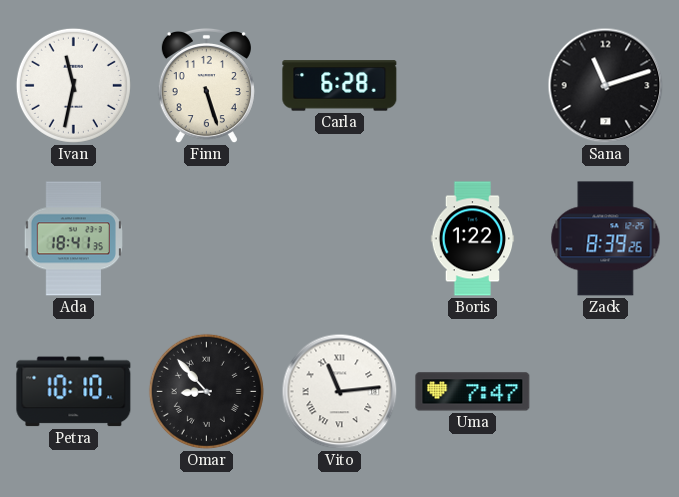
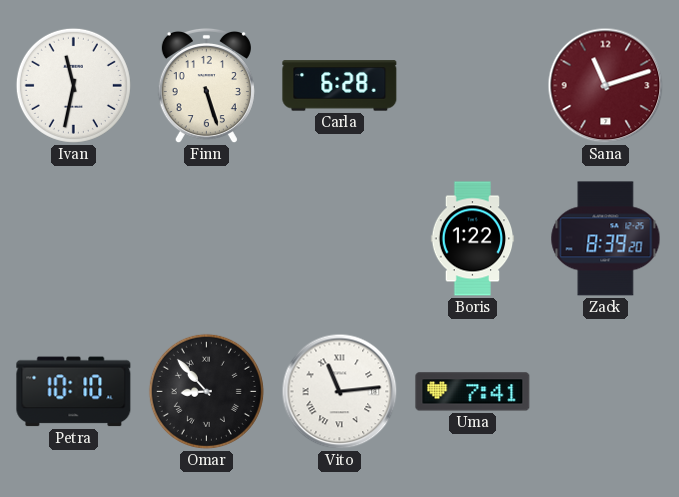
Sana dial: black -> burgundy
Ada: 18:41 -> none
Zack: 8:39:26 -> 8:39:20
Uma: 7:47 -> 7:41
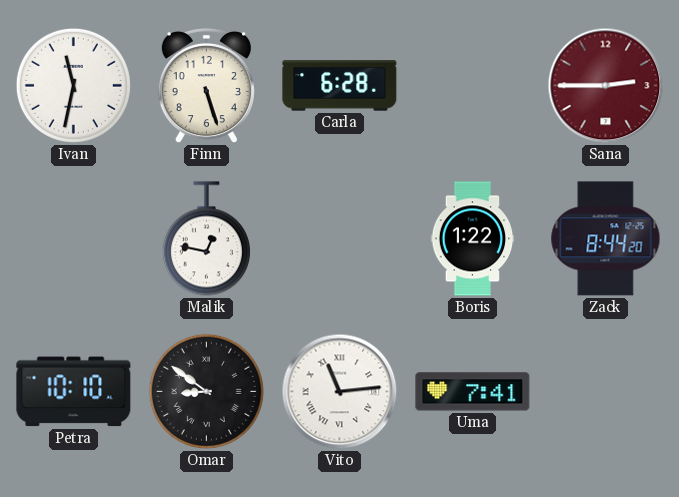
Sana: 11:12 -> 2:45
Malik: none -> 12:47
Zack: 8:39 -> 8:44
Omar: 8:53 -> 8:51
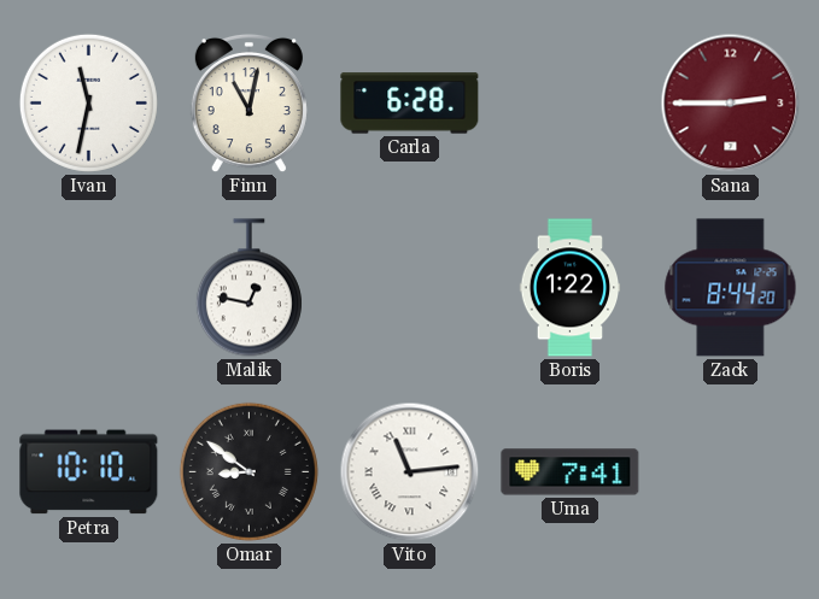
Finn: 5:27 -> 11:02
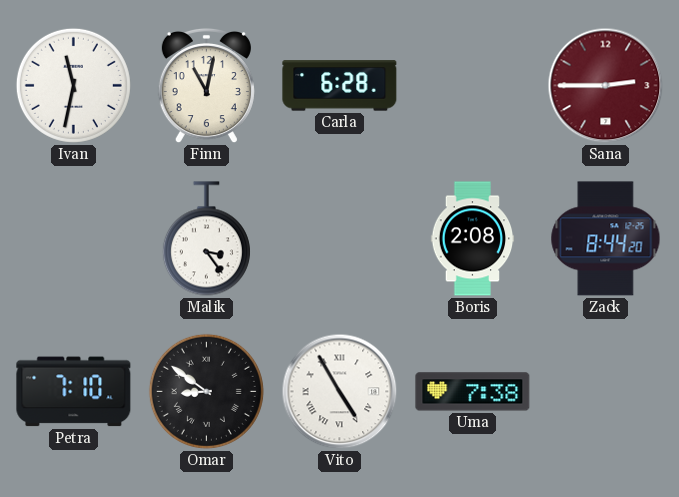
Malik: 12:47 -> 3:24
Boris: 1:22 -> 2:08
Petra: 10:10 -> 7:10
Vito: 11:14 -> 4:55
Uma: 7:41 -> 7:38
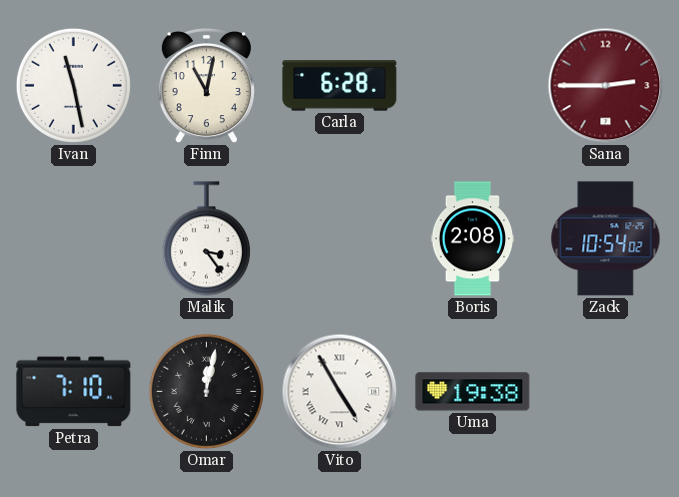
Ivan: 11:32 -> 11:28
Zack: 8:44 -> 10:54
Omar: 8:51 -> 12:02
Uma: 7:38 -> 19:38
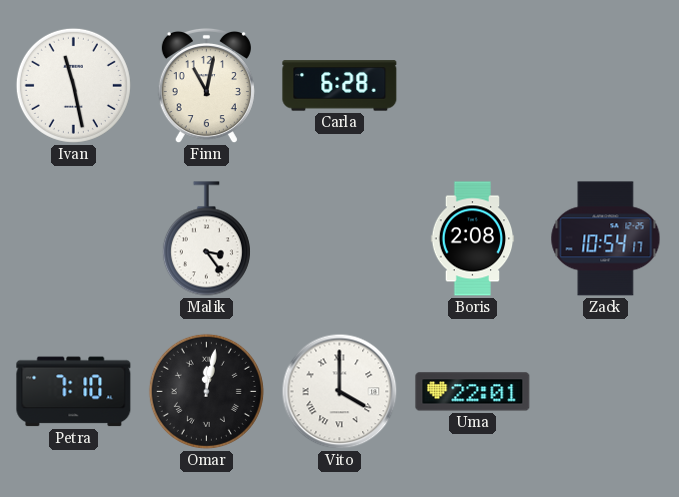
Sana: 2:45 -> none
Zack: 10:54:02 -> 10:54:17
Vito: 4:55 -> 4:00
Uma: 19:38 -> 22:01
